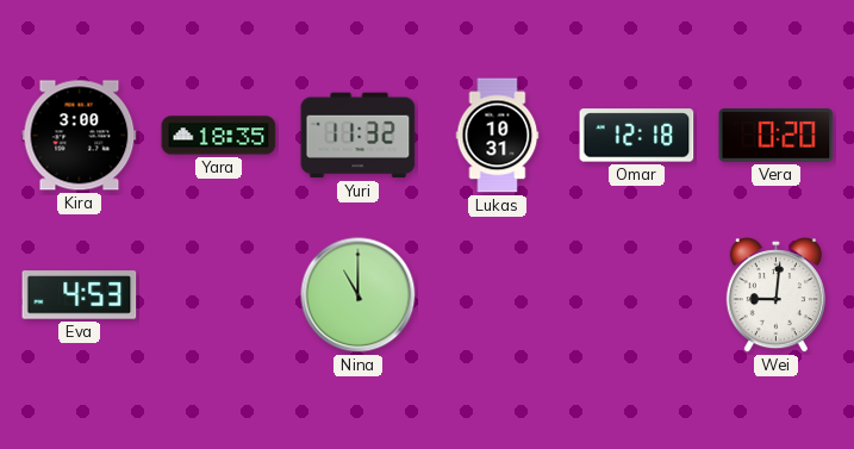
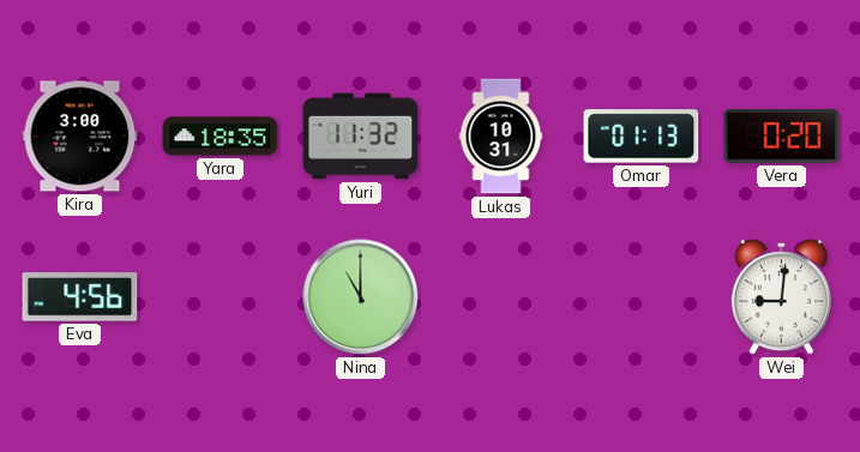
Omar: 12:18 -> 01:13
Eva: 4:53 -> 4:56
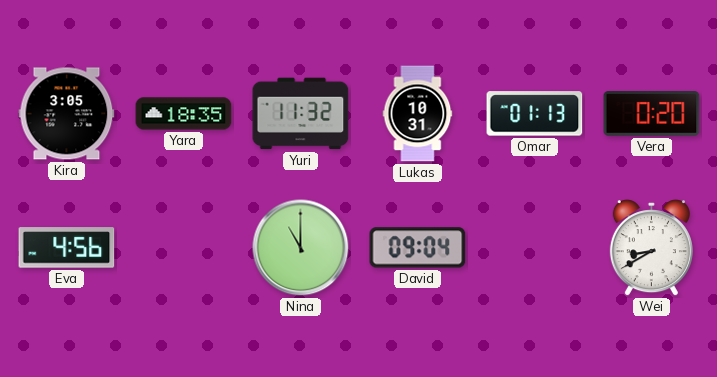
Kira: 3:00 -> 3:05
David: none -> 09:04
Wei: 9:01 -> 8:40
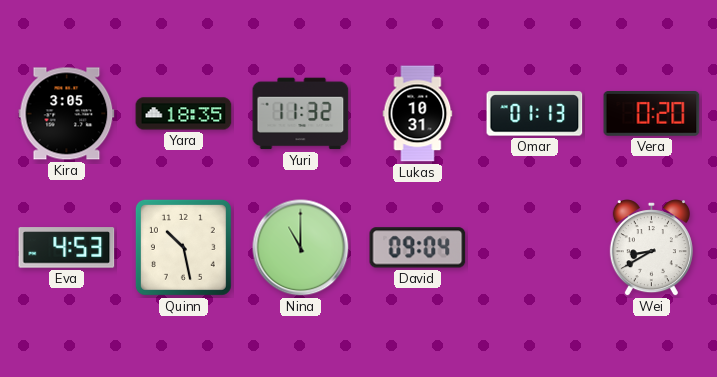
Eva: 4:56 -> 4:53
Quinn: none -> 10:28
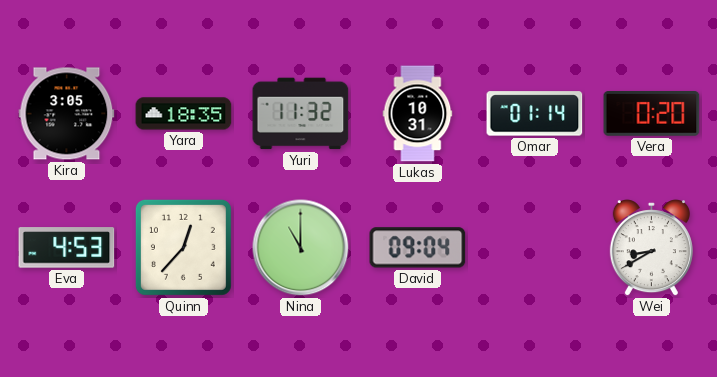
Omar: 01:13 -> 01:14
Quinn: 10:28 -> 12:37
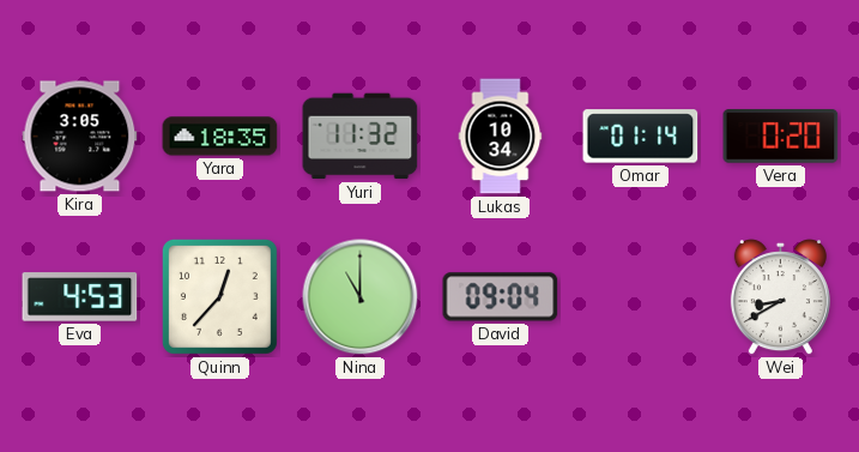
Lukas: 10:31 -> 10:34
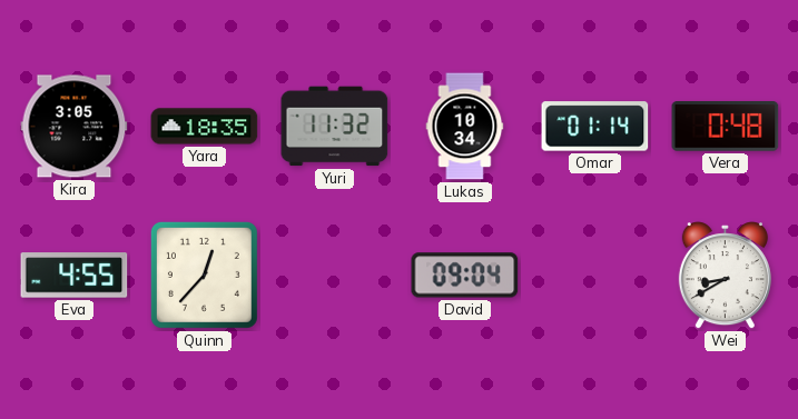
Vera: 0:20 -> 0:48
Eva: 4:53 -> 4:55
Nina: 11:00 -> none
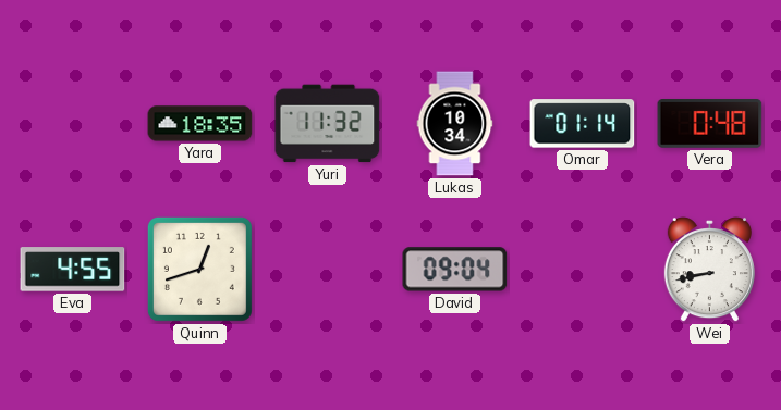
Kira: 3:05 -> none
Quinn: 12:37 -> 12:42
Wei: 8:40 -> 8:43
